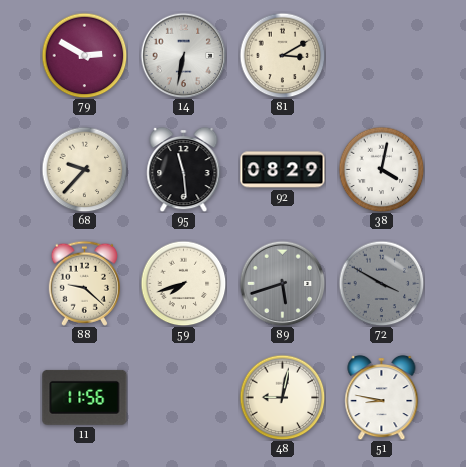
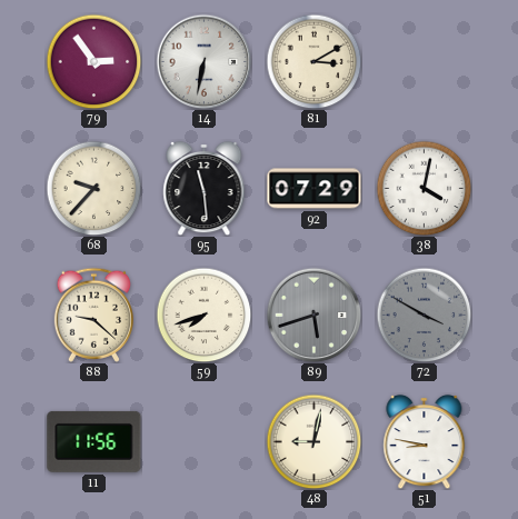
79: 2:50 -> 2:54
92: 08:29 -> 07:29
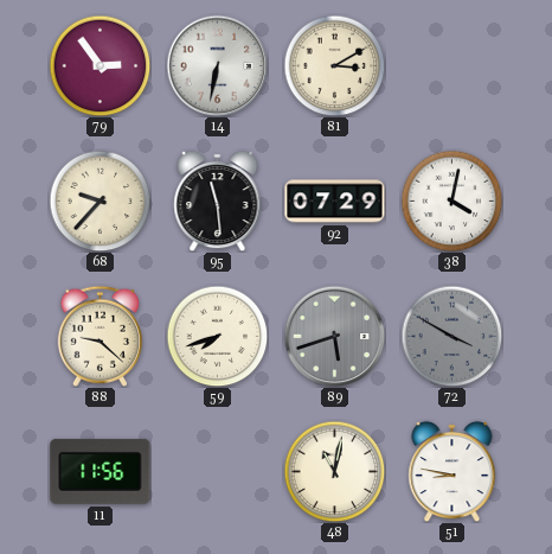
48: 9:02 -> 11:02
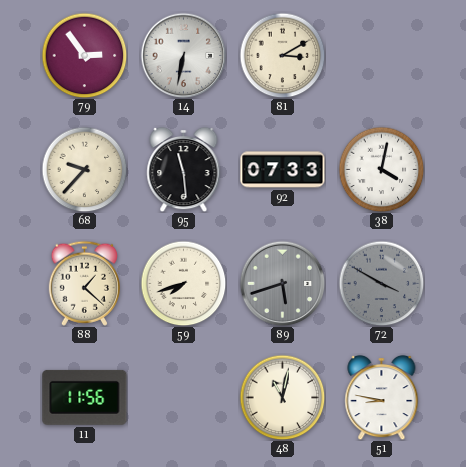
92: 07:29 -> 07:33
88: 9:22 -> 1:22
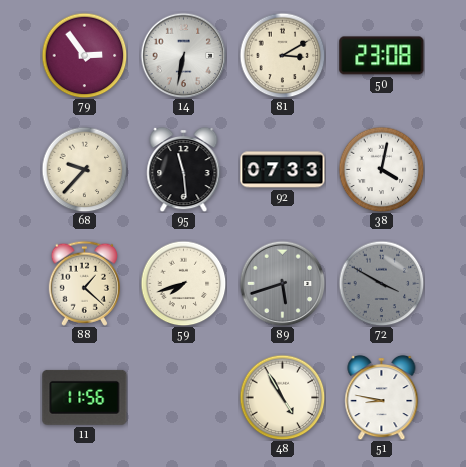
50: none -> 23:08
48: 11:02 -> 4:55
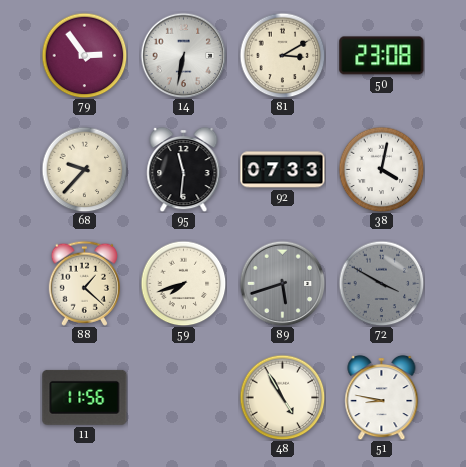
95: 11:29 -> 11:31
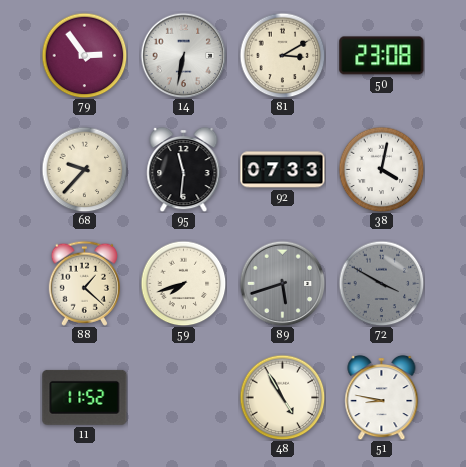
11: 11:56 -> 11:52
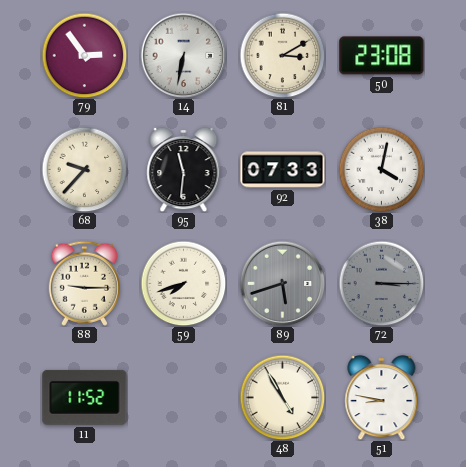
88: 1:22 -> 9:15
72: 3:50 -> 3:15
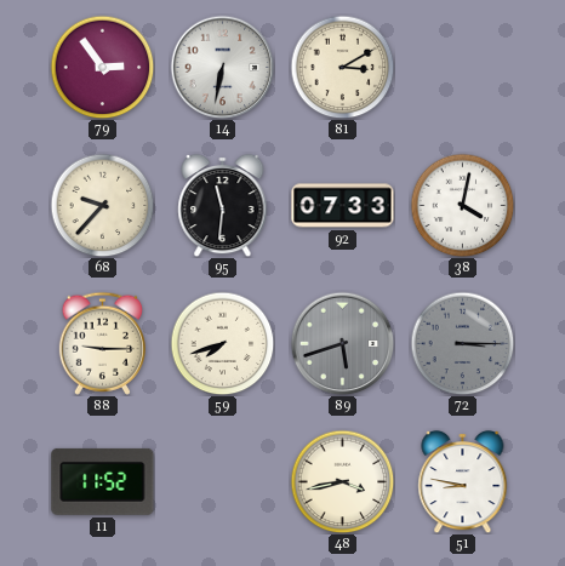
50: 23:08 -> none
48: 4:55 -> 3:43
